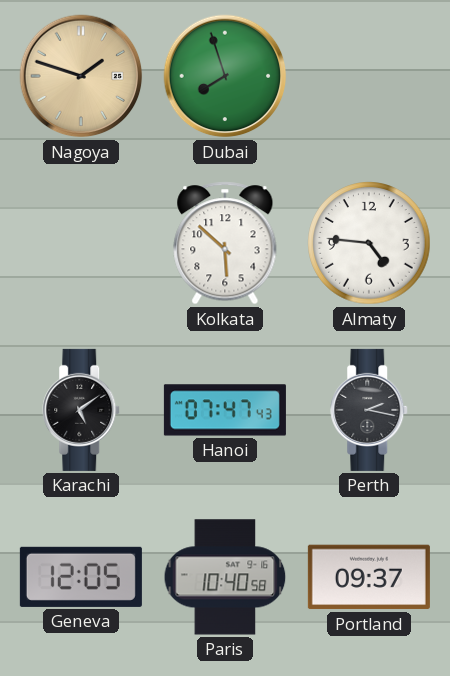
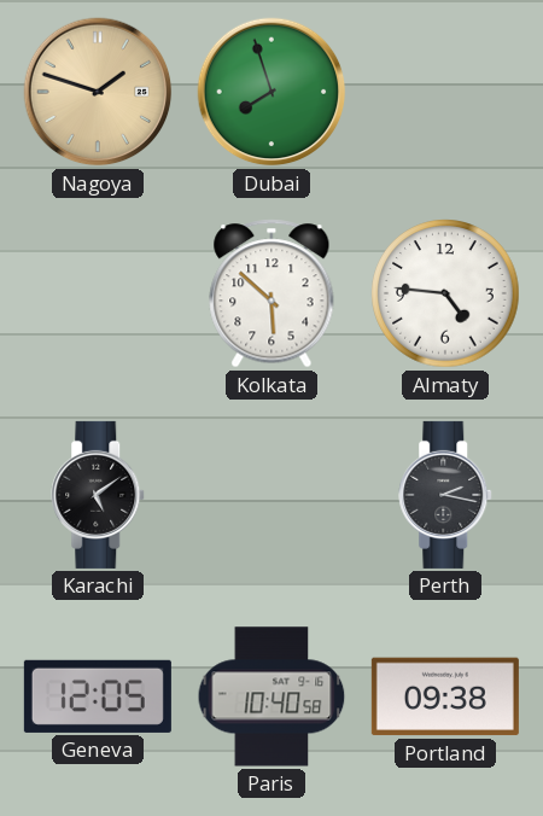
Hanoi: 07:47 -> none
Portland: 09:37 -> 09:38
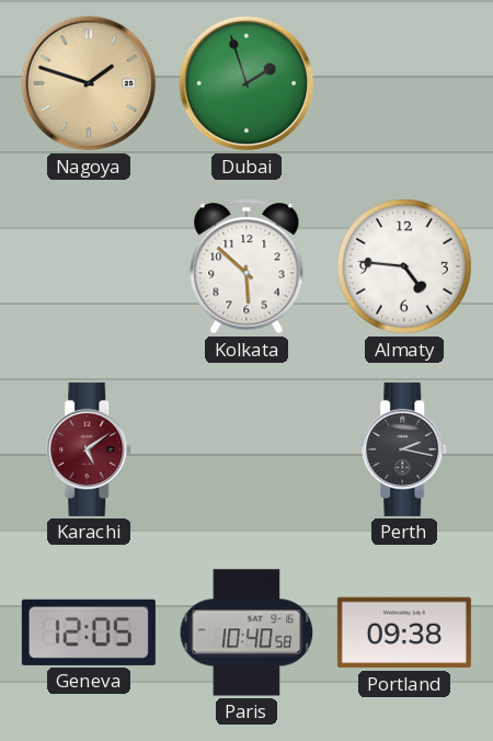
Dubai: 7:57 -> 1:57
Karachi dial: black -> burgundy
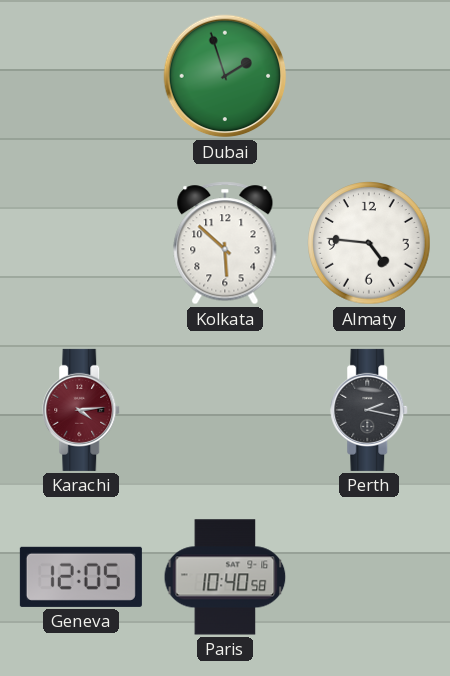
Nagoya: 1:48 -> none
Karachi: 5:09 -> 4:14
Portland: 09:38 -> none
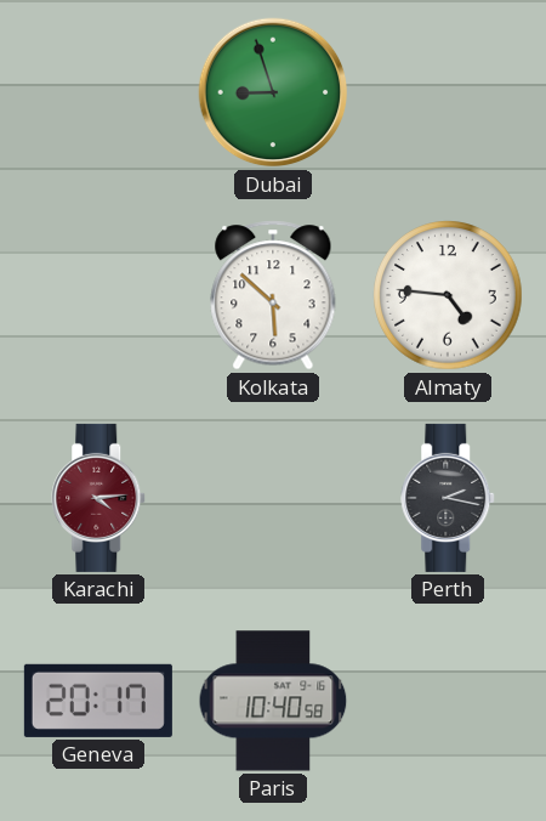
Dubai: 1:57 -> 8:57
Geneva: 12:05 -> 20:17
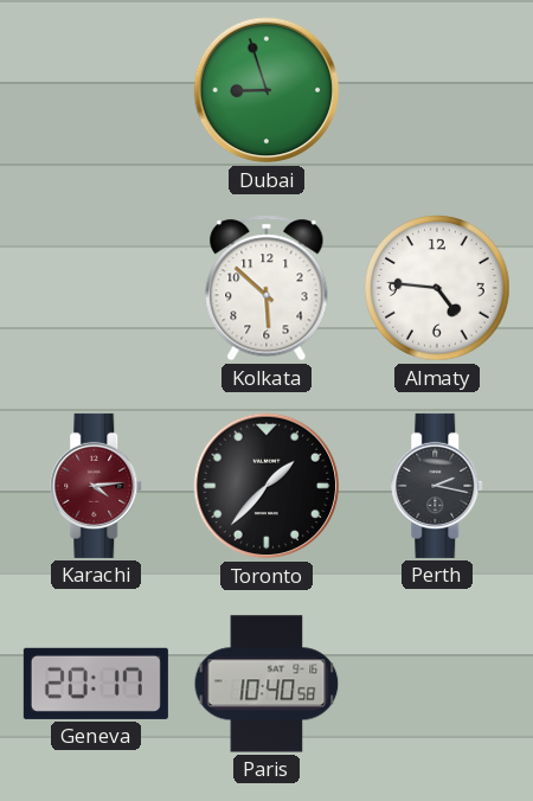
Toronto: none -> 1:37
